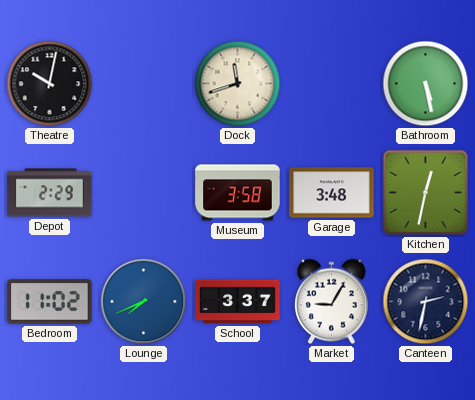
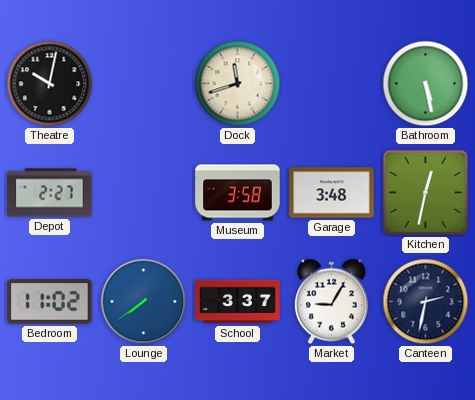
Depot: 2:29 -> 2:27
Lounge: 7:41 -> 7:39
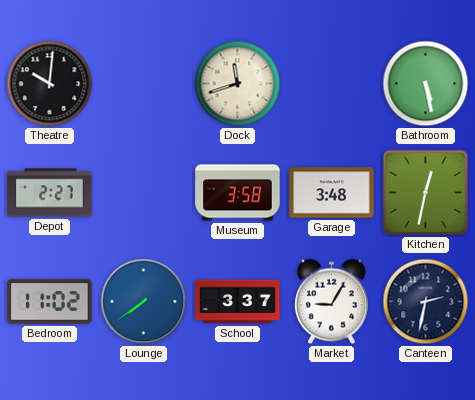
Theatre: 10:02 -> 10:01
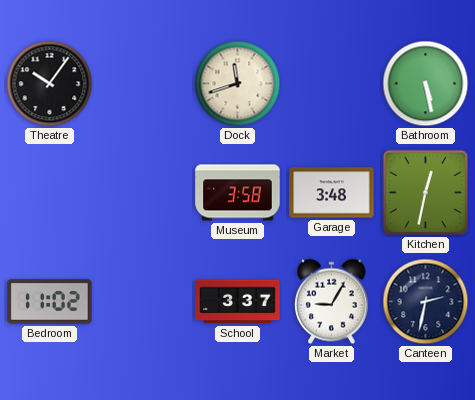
Theatre: 10:01 -> 10:06
Depot: 2:27 -> none
Lounge: 7:39 -> none
